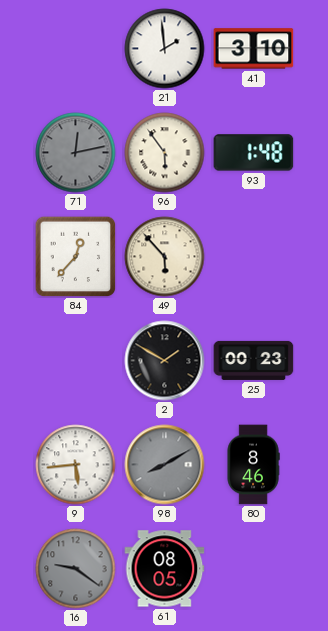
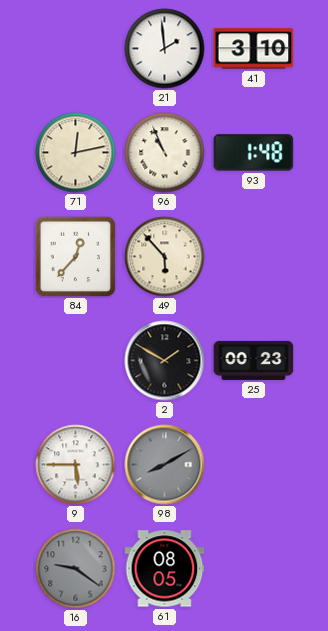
71 dial: grey -> cream
96: 5:54 -> 10:56
9: 5:44 -> 5:45
80: 8:46 -> none
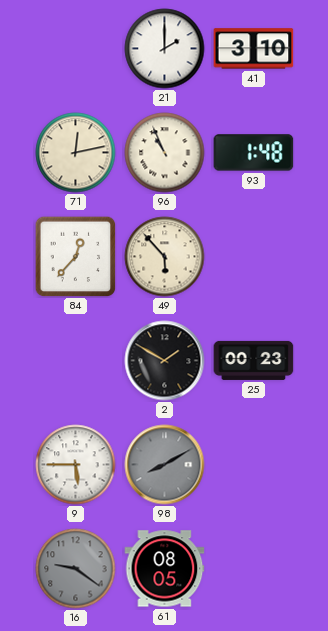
21: 1:59 -> 2:00
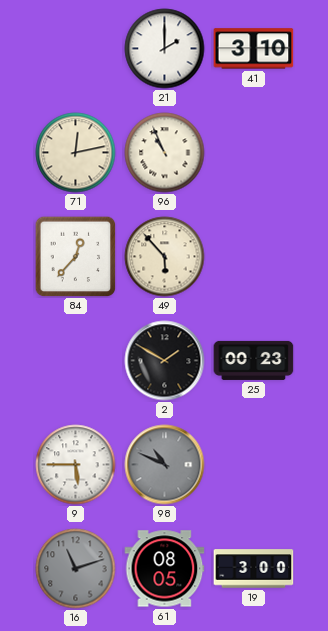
93: 1:48 -> none
98: 8:10 -> 10:49
16: 9:21 -> 11:12
19: none -> 3:00
